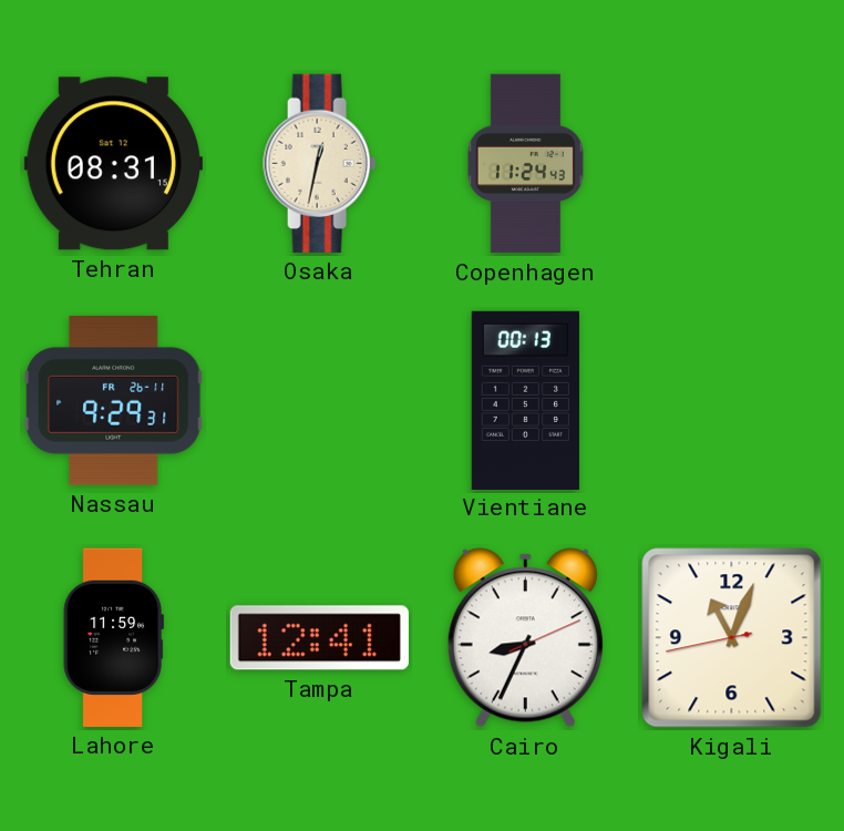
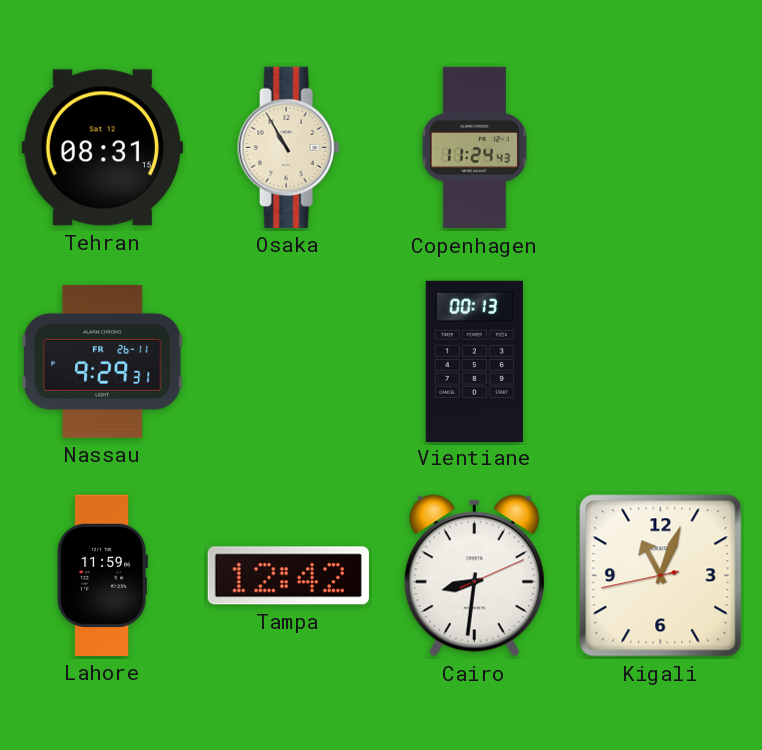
Osaka: 12:32 -> 10:55
Tampa: 12:41 -> 12:42
Cairo: 8:34 -> 8:31
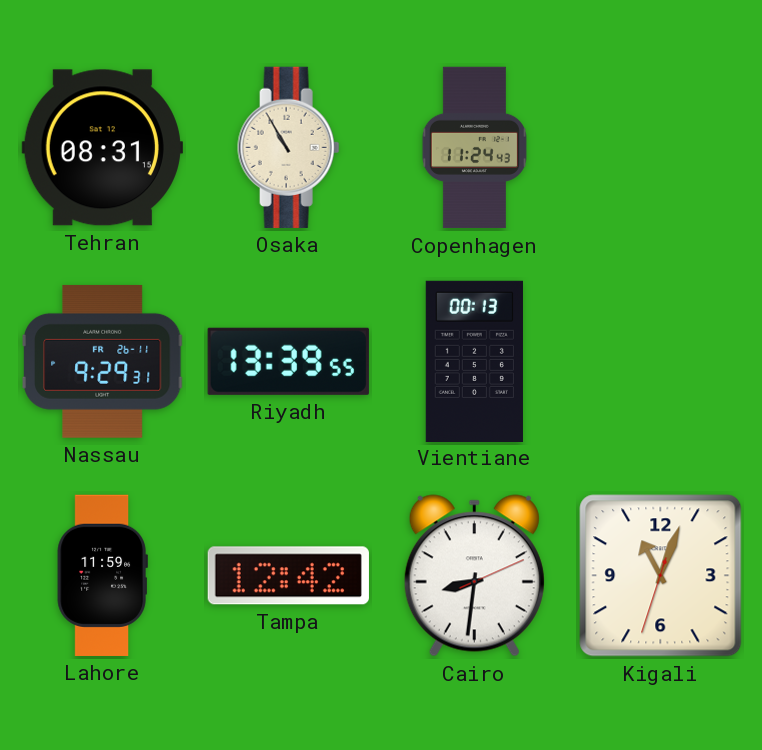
Riyadh: none -> 13:39
Kigali: 11:03:43 -> 11:03:33
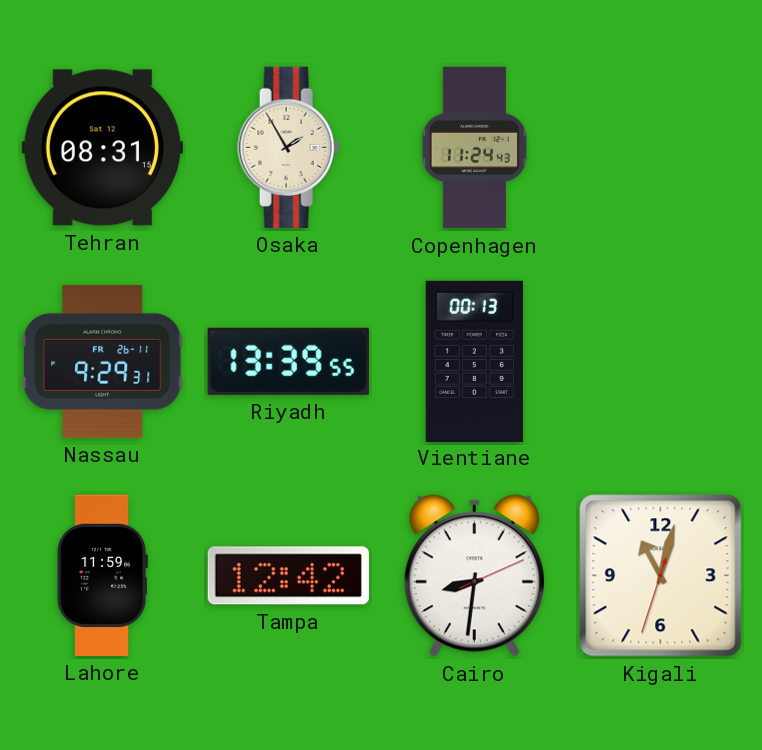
Osaka: 10:55 -> 1:55
Kigali: 11:03 -> 11:02
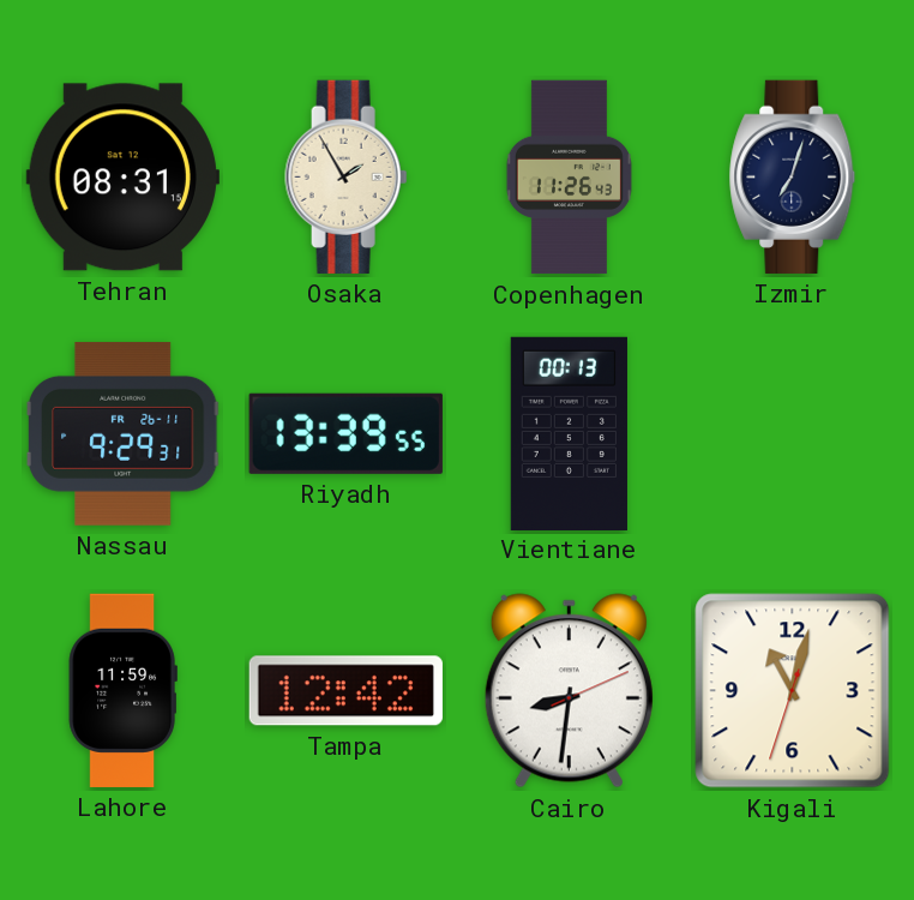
Copenhagen: 11:24 -> 11:26
Izmir: none -> 7:03
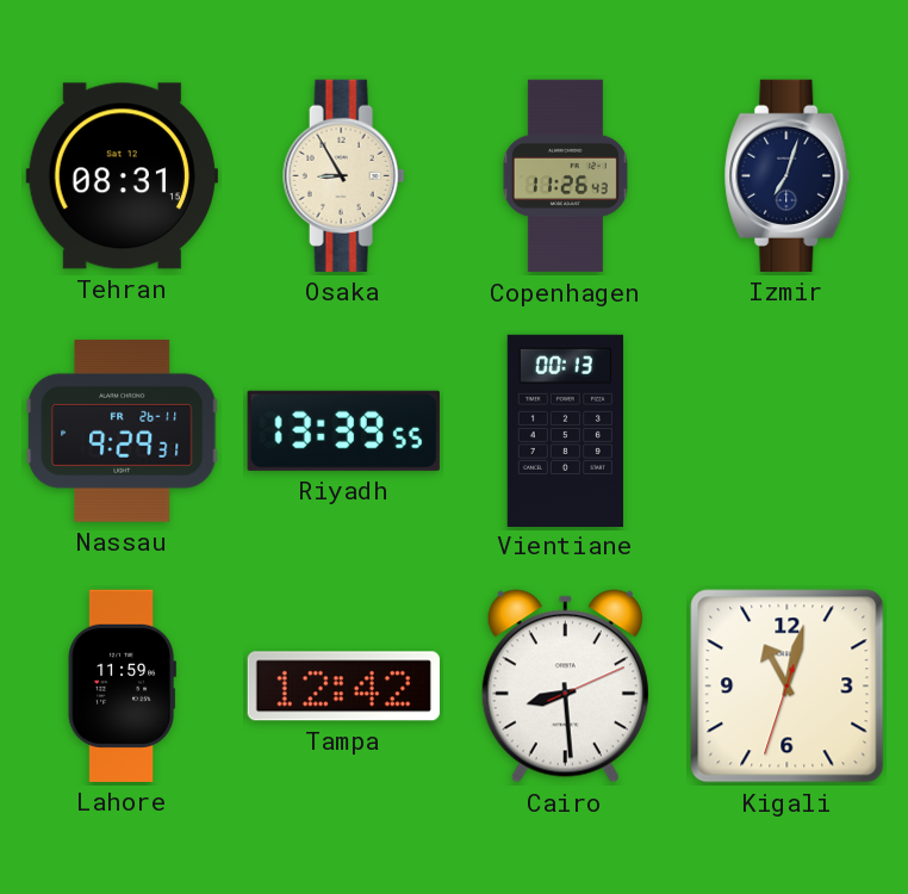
Osaka: 1:55 -> 8:55
Cairo: 8:31 -> 8:29
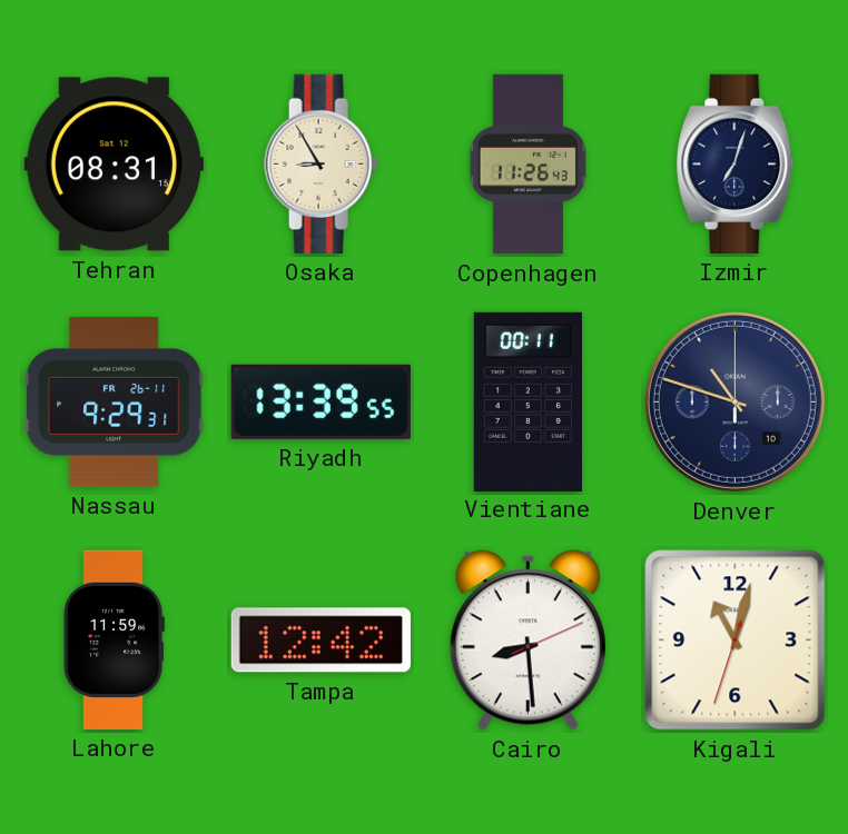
Vientiane: 00:13 -> 00:11
Denver: none -> 10:48
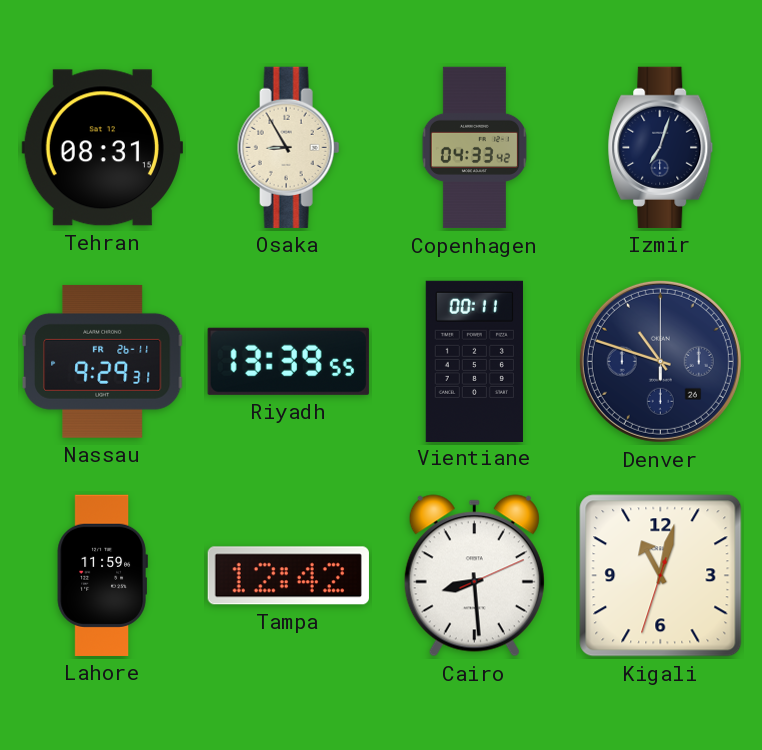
Copenhagen: 11:26 -> 04:33
Denver date: 10 -> 26
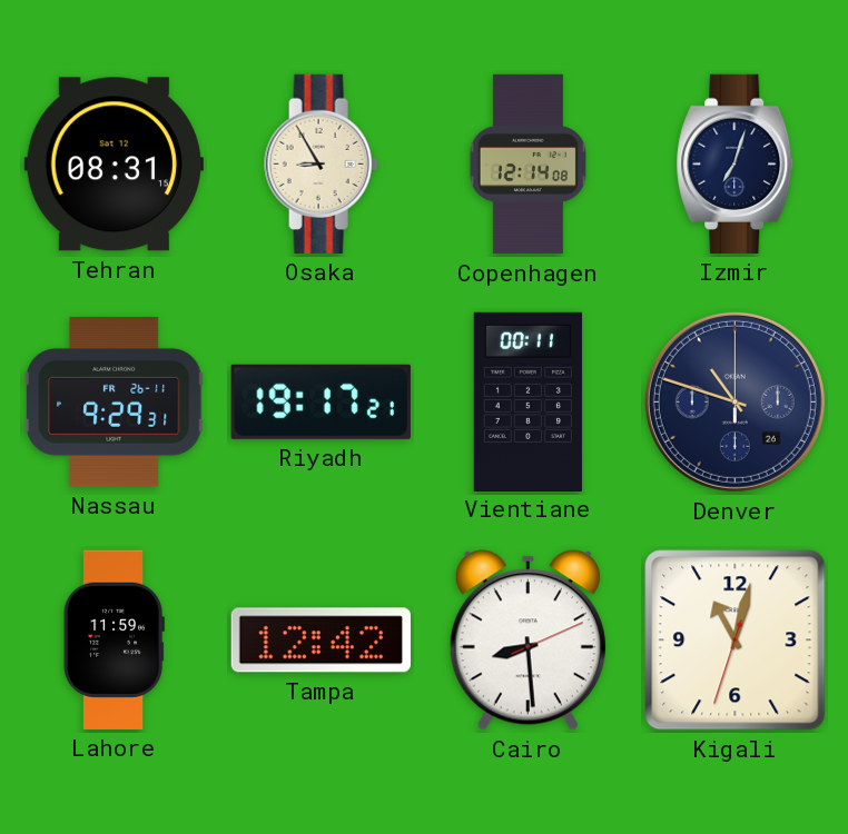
Copenhagen: 04:33 -> 12:14
Riyadh: 13:39 -> 19:17
